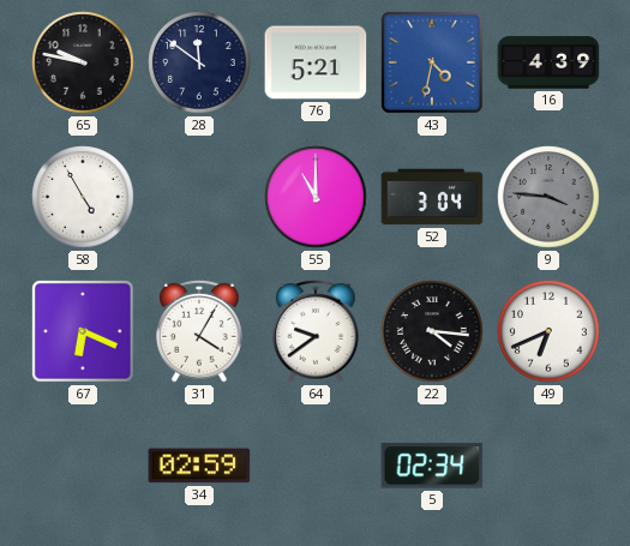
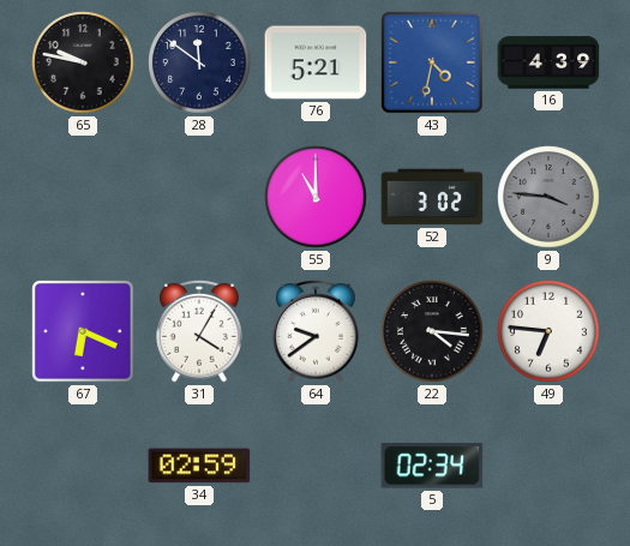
58: 4:55 -> none
52: 3:04 -> 3:02
49: 6:41 -> 6:46
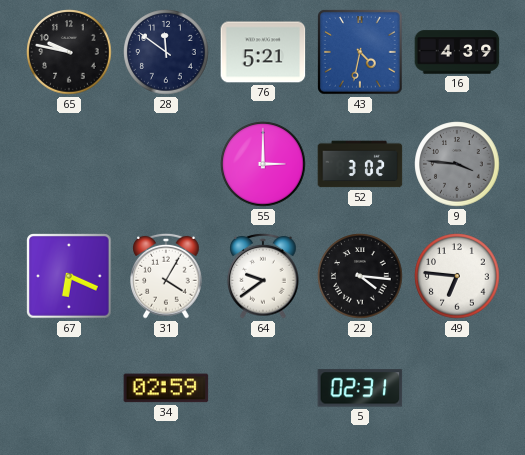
55: 11:00 -> 3:00
5: 02:34 -> 02:31
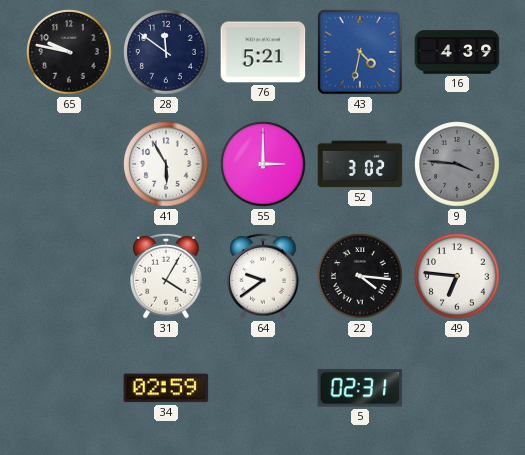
41: none -> 5:55
67: 6:19 -> none
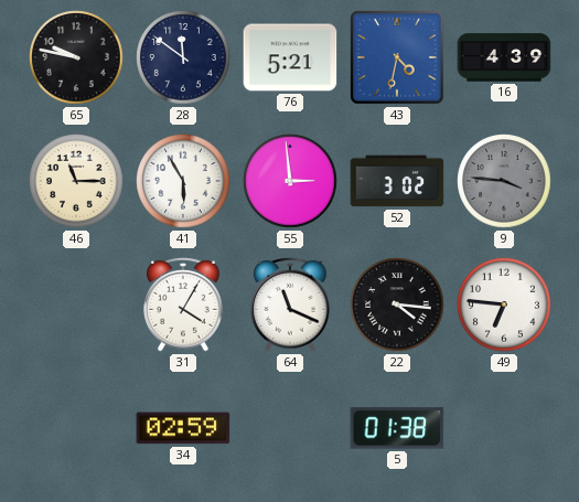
46: none -> 11:15
55: 3:00 -> 2:59
64: 9:39 -> 11:19
5: 02:31 -> 01:38
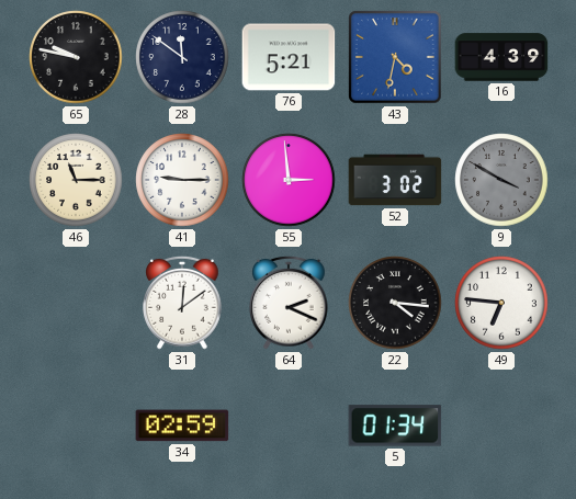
41: 5:55 -> 9:15
9: 3:46 -> 3:50
31: 4:05 -> 12:09
64: 11:19 -> 2:19
5: 01:38 -> 01:34
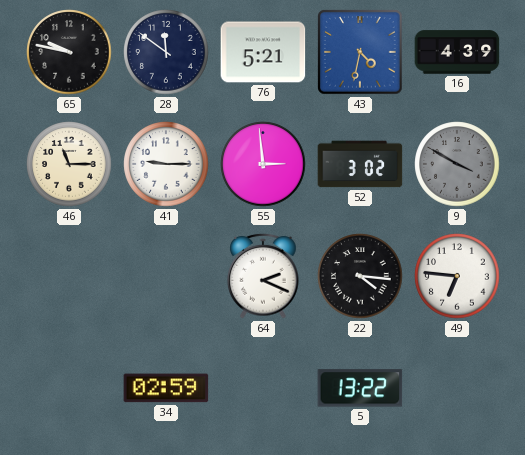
31: 12:09 -> none
5: 01:34 -> 13:22
